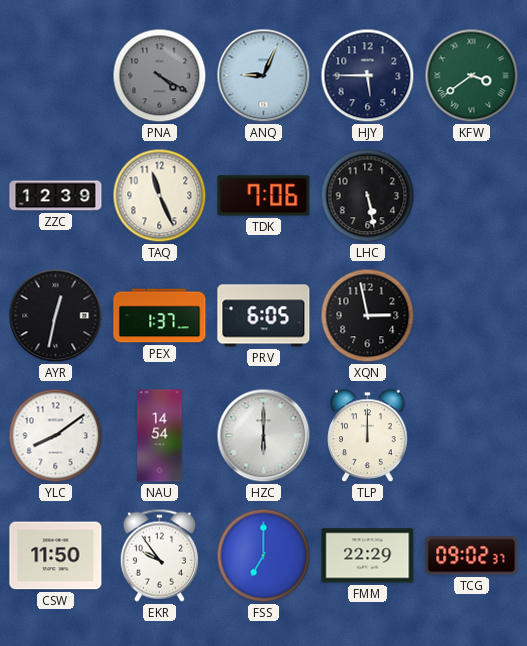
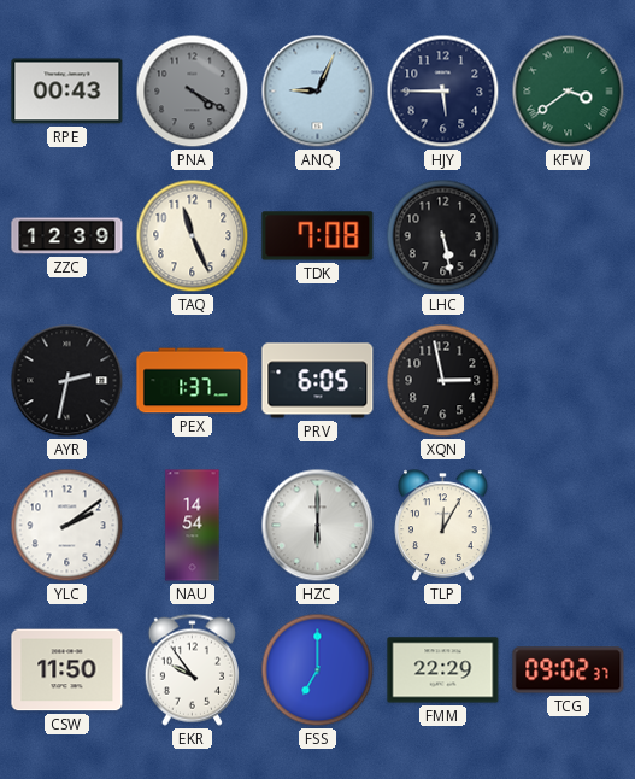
RPE: none -> 00:43
TDK: 7:06 -> 7:08
AYR: 12:32 -> 2:32
YLC: 8:09 -> 2:09
TLP: 12:00 -> 12:05
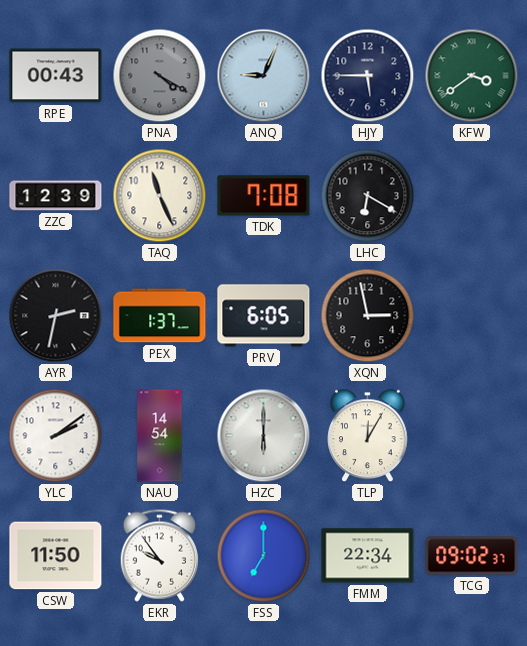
LHC: 5:28 -> 6:20
FMM: 22:29 -> 22:34
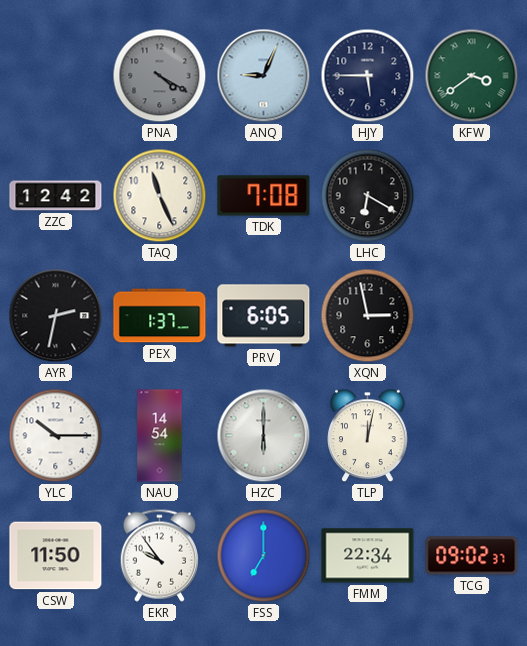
RPE: 00:43 -> none
ZZC: 12:39 -> 12:42
YLC: 2:09 -> 10:15
TLP: 12:05 -> 12:02
